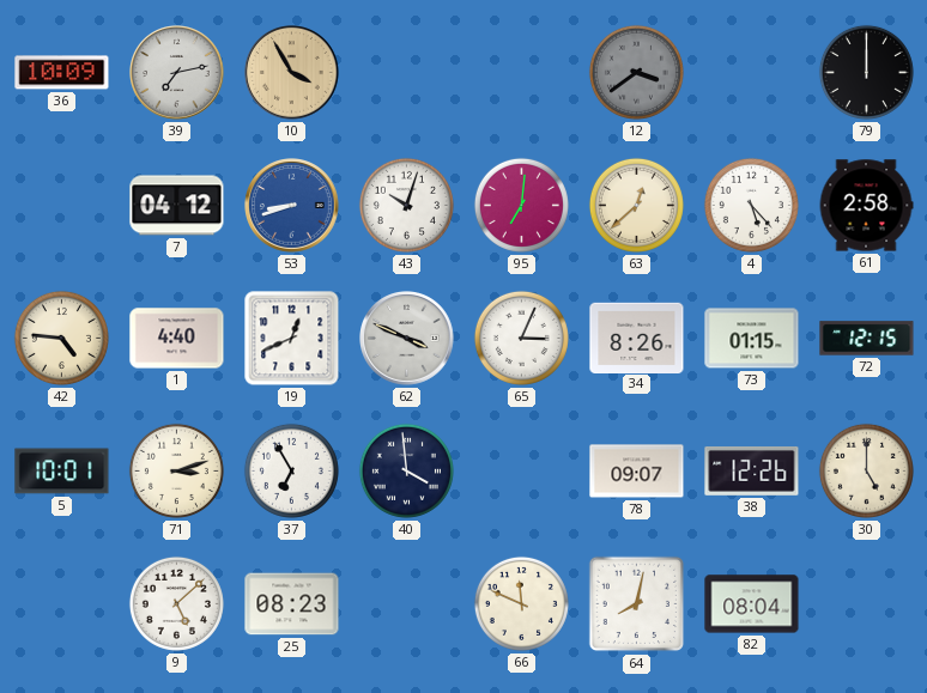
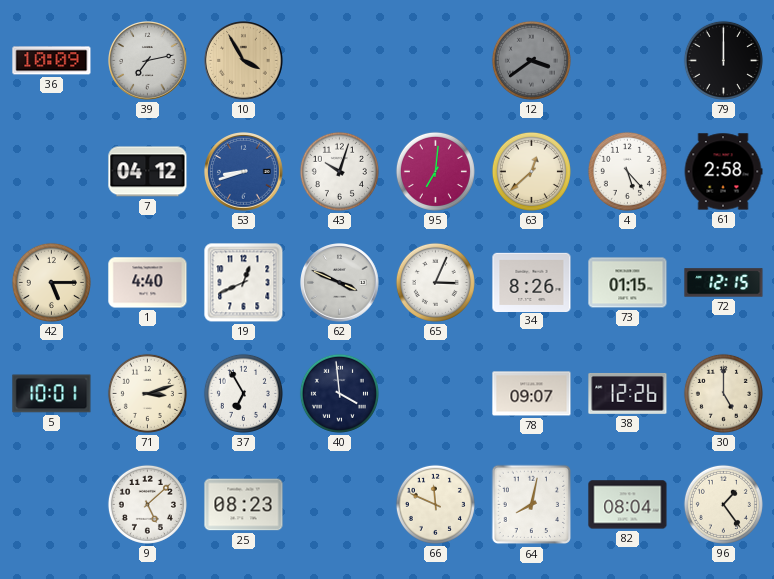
42: 4:46 -> 5:15
96: none -> 1:24
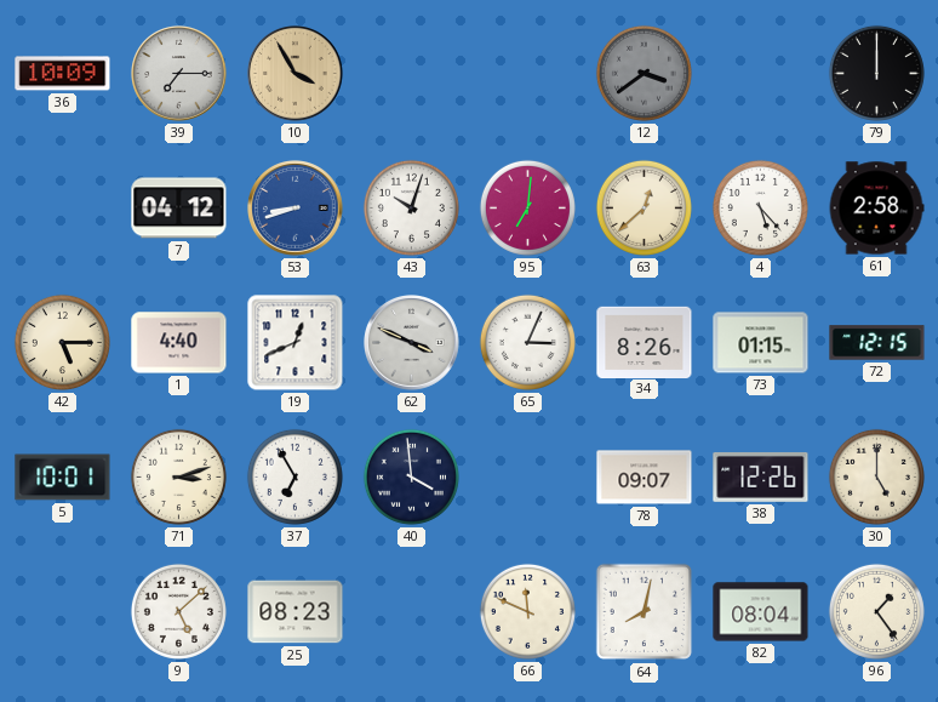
39: 7:13 -> 7:15
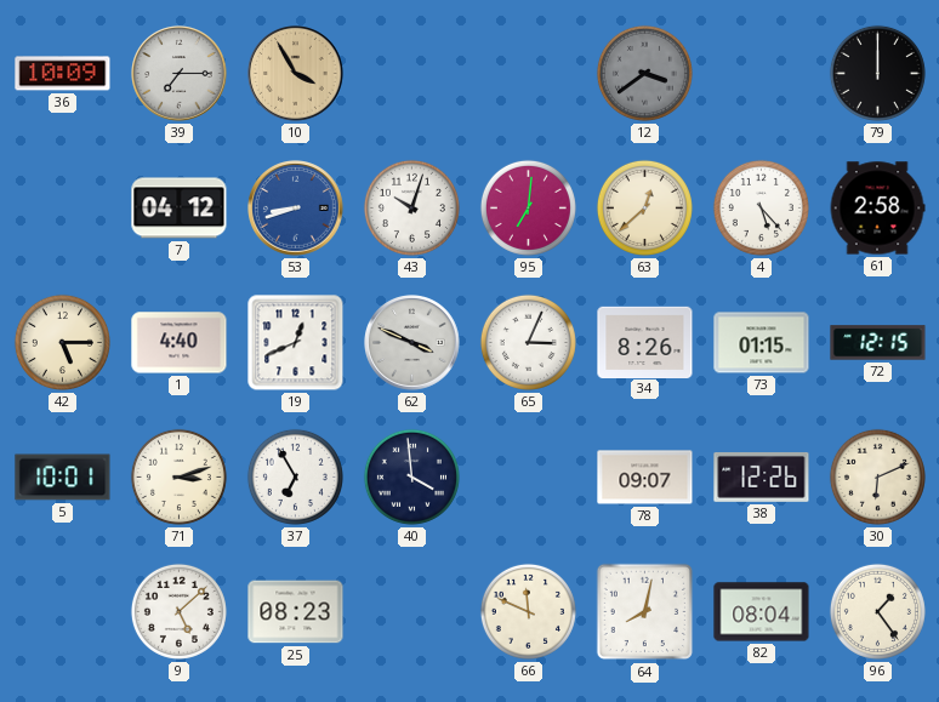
30: 5:00 -> 6:11
